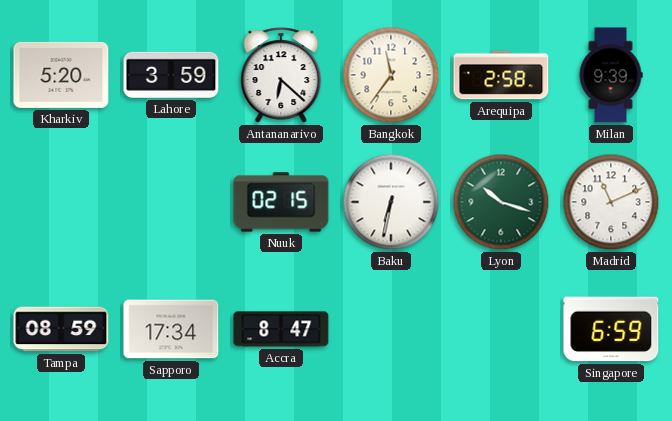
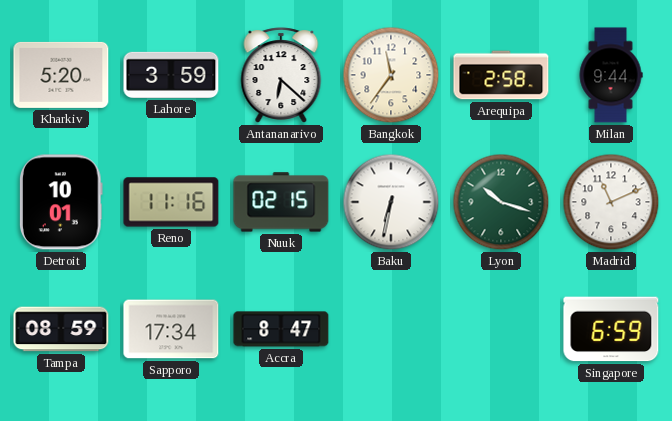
Milan: 9:39 -> 9:44
Detroit: none -> 10:01
Reno: none -> 11:16
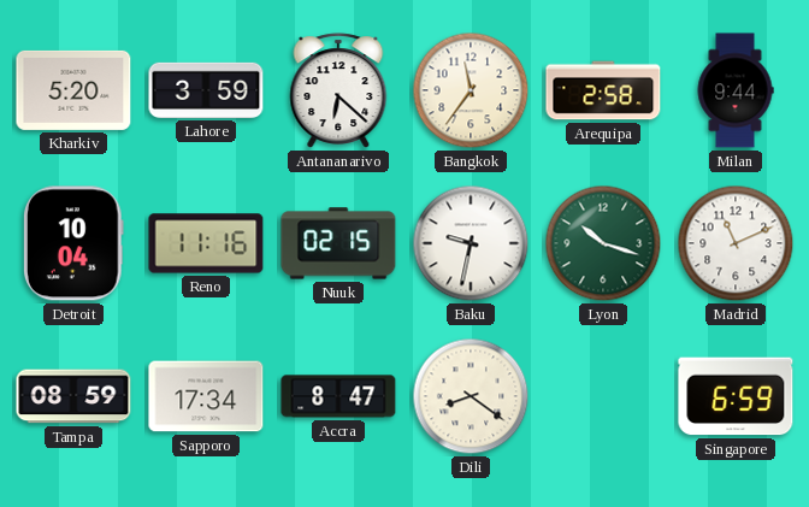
Detroit: 10:01 -> 10:04
Baku: 6:32 -> 9:32
Dili: none -> 8:21
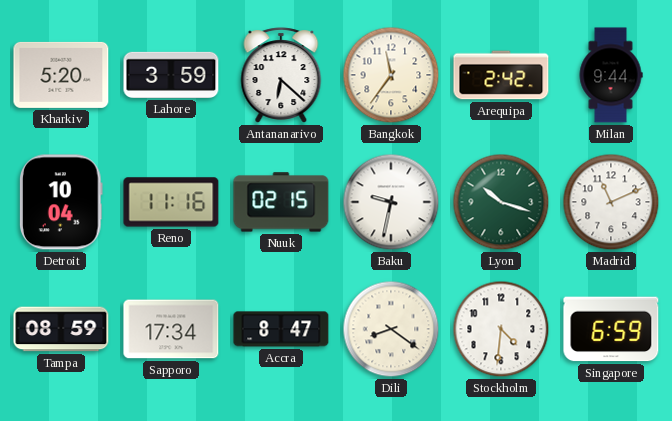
Arequipa: 2:58 -> 2:42
Stockholm: none -> 4:31
